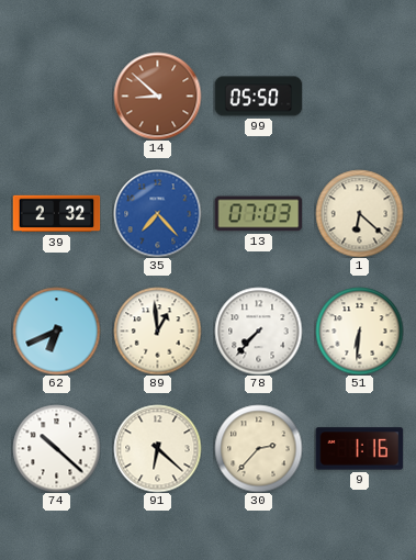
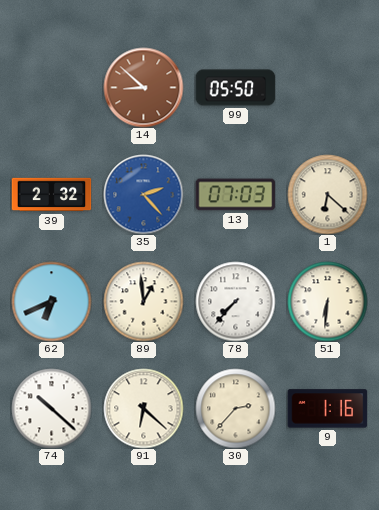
35: 7:23 -> 2:23
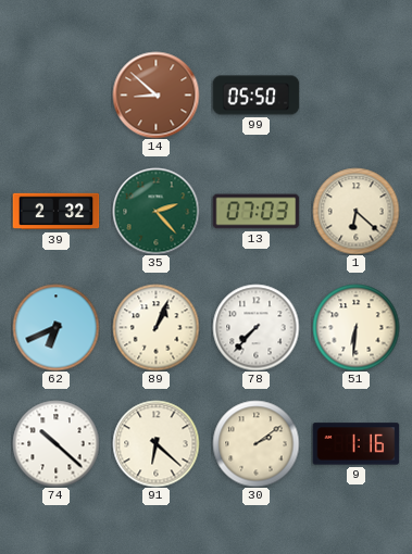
35 dial: blue -> green
89: 12:59 -> 1:04
30: 2:37 -> 2:09
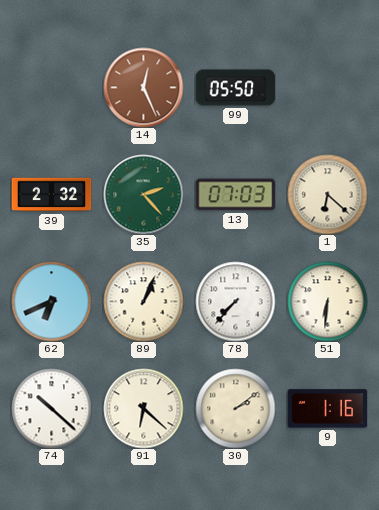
14: 8:52 -> 12:26
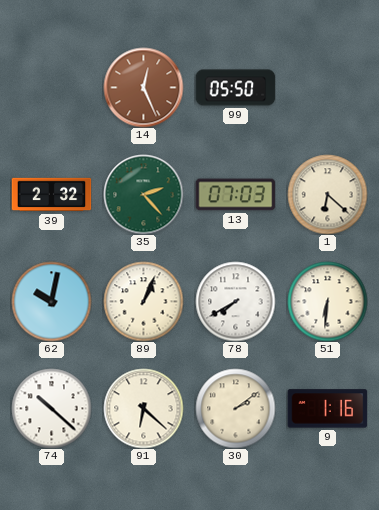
62: 6:41 -> 10:02
78: 7:37 -> 7:40
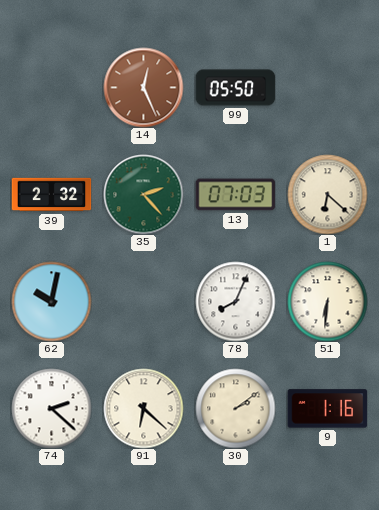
89: 1:04 -> none
78: 7:40 -> 8:04
74: 10:22 -> 2:22
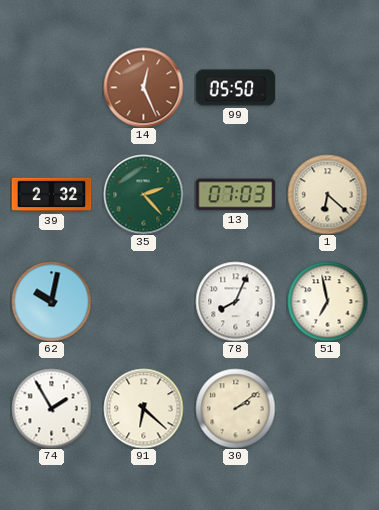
51: 6:31 -> 6:58
74: 2:22 -> 1:55
9: 1:16 -> none
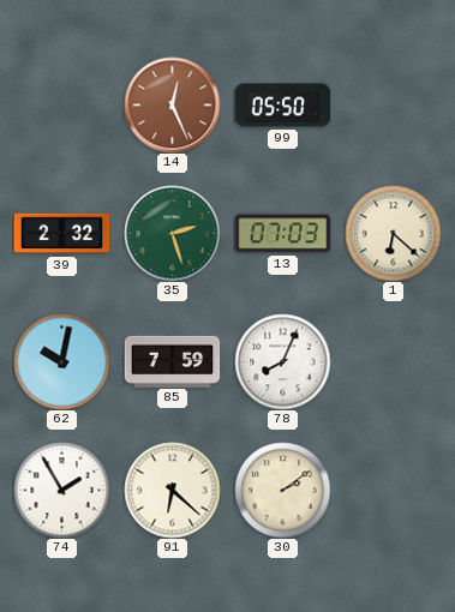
35: 2:23 -> 2:27
85: none -> 7:59
51: 6:58 -> none
